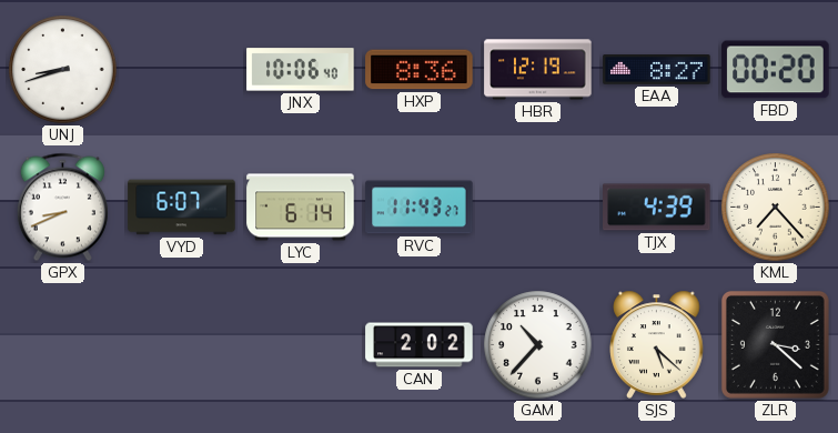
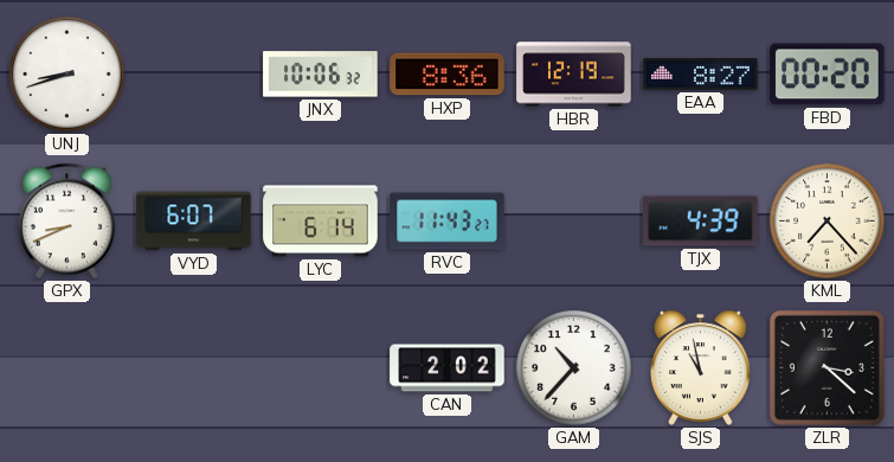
JNX: 10:06:40 -> 10:06:32
SJS: 5:22 -> 10:58
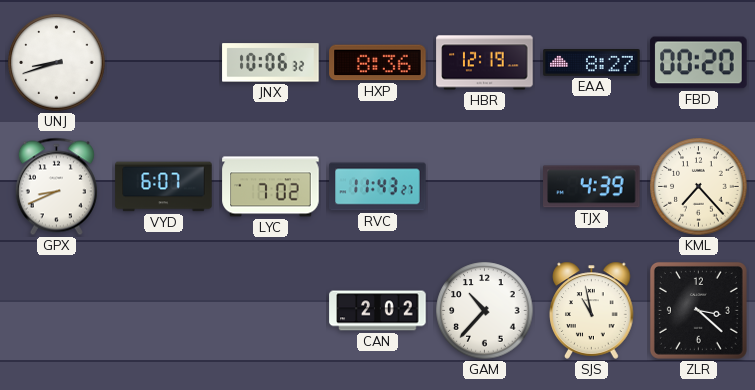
LYC: 6:14 -> 7:02
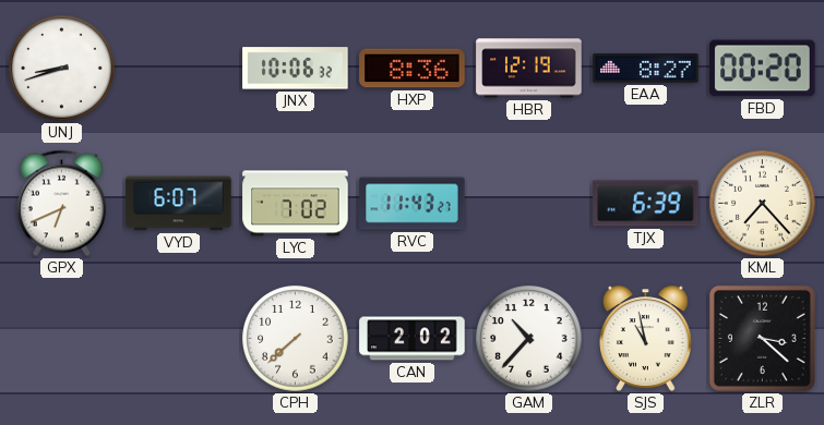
GPX: 8:41 -> 6:41
TJX: 4:39 -> 6:39
CPH: none -> 7:38
